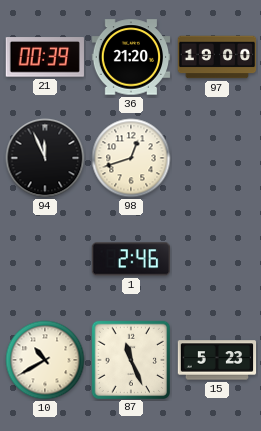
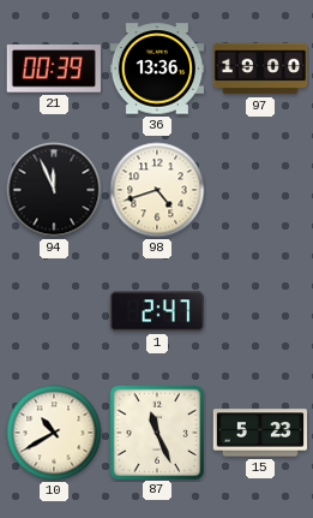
36: 21:20 -> 13:36
98: 12:42 -> 4:42
1: 2:46 -> 2:47
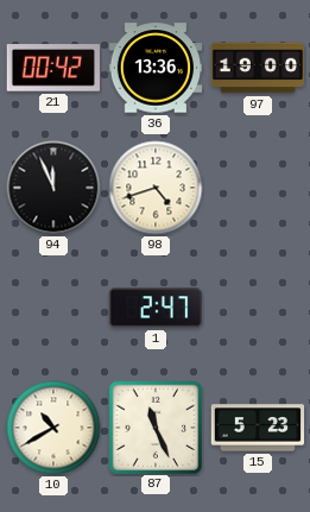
21: 00:39 -> 00:42
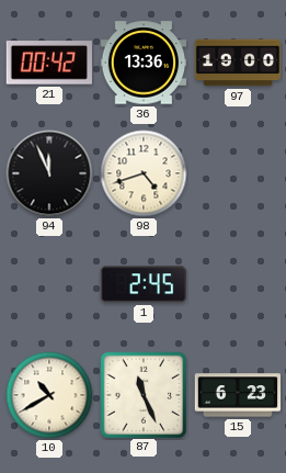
1: 2:47 -> 2:45
15: 5:23 -> 6:23
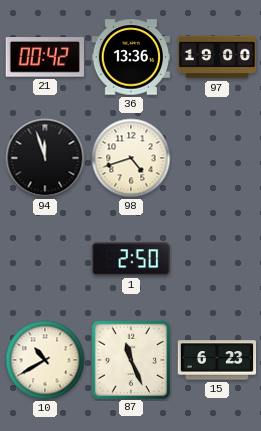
94: 11:56 -> 11:57
1: 2:45 -> 2:50
